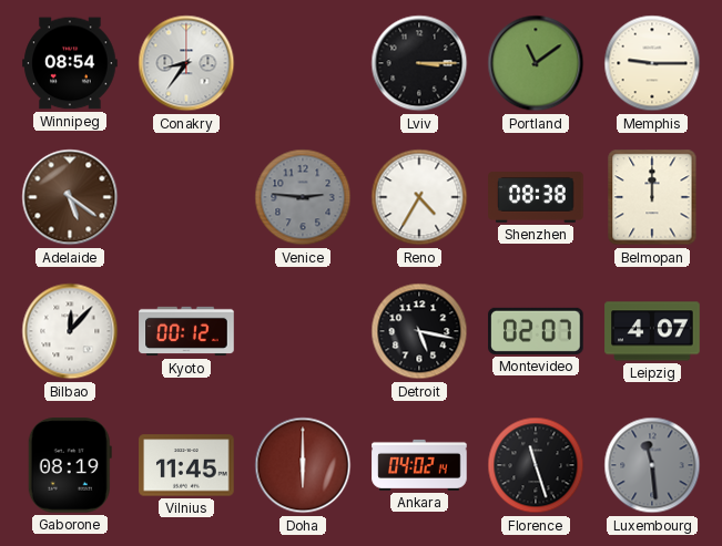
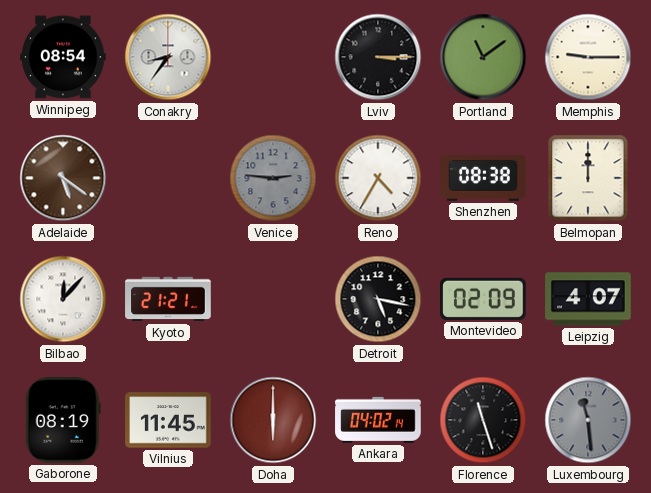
Kyoto: 00:12 -> 21:21
Montevideo: 02:07 -> 02:09
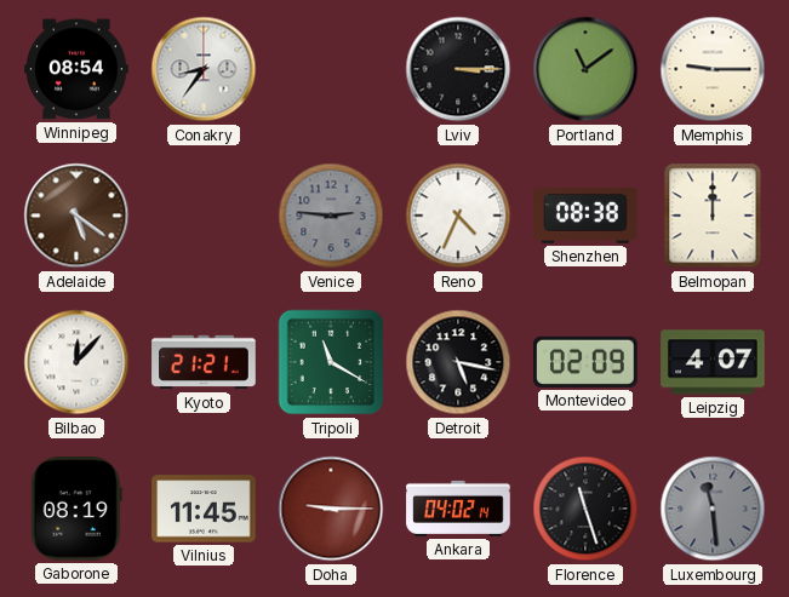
Reno: 4:35 -> 4:34
Tripoli: none -> 11:20
Doha: 6:00 -> 9:15
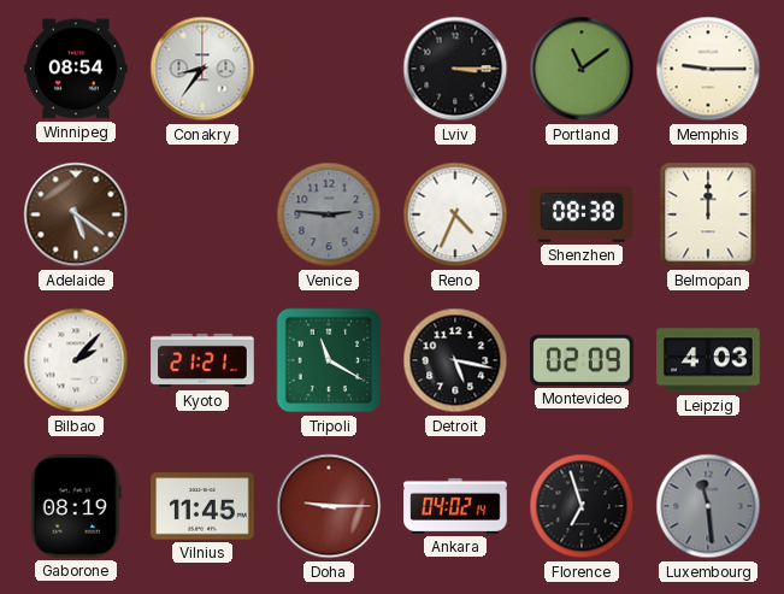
Bilbao: 12:07 -> 2:07
Leipzig: 4:07 -> 4:03
Florence: 11:27 -> 6:57
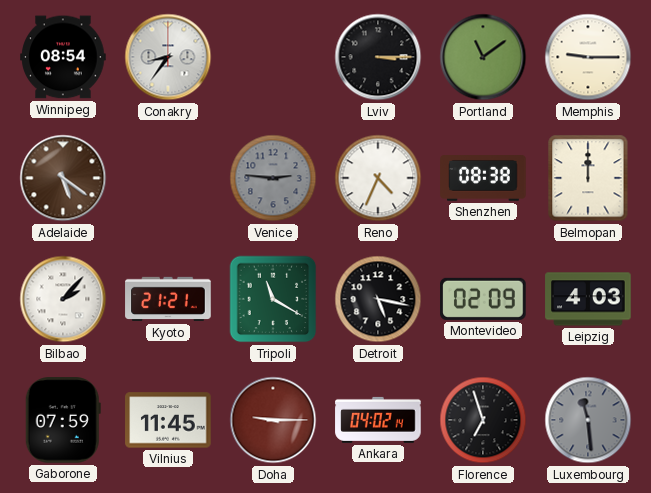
Gaborone: 08:19 -> 07:59
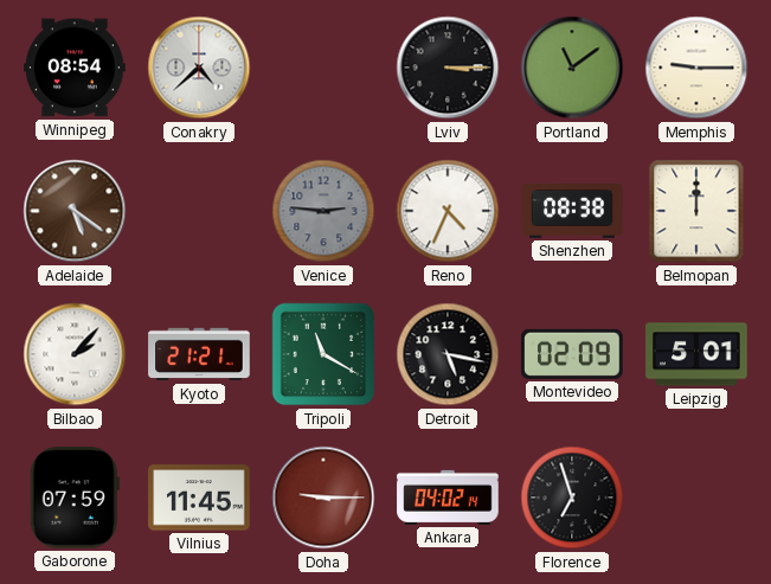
Conakry: 8:36 -> 4:38
Leipzig: 4:03 -> 5:01
Luxembourg: 11:29 -> none
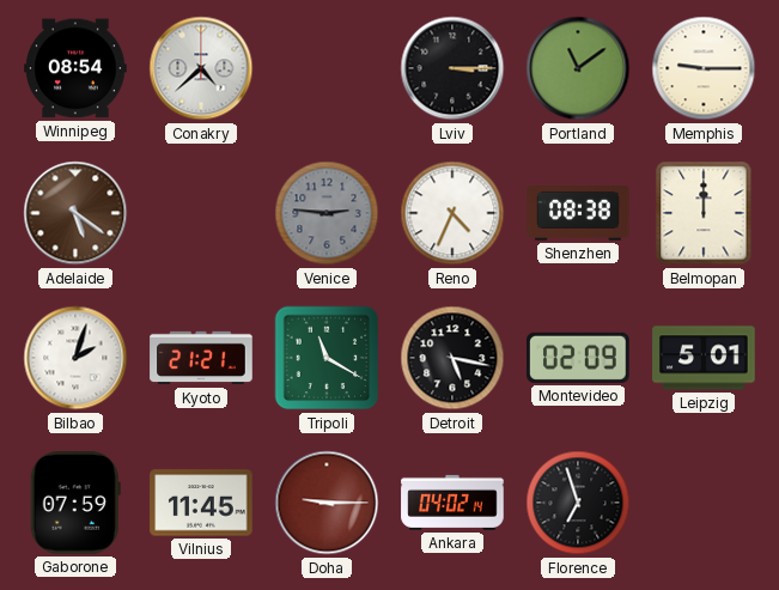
Bilbao: 2:07 -> 2:03
